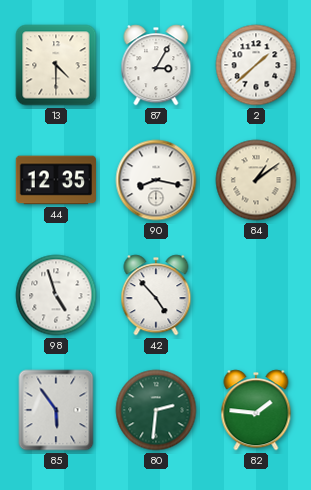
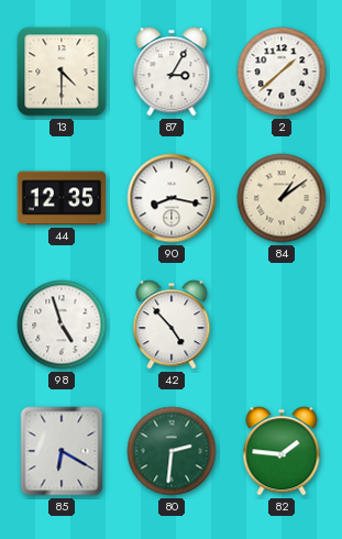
85: 5:54 -> 6:20
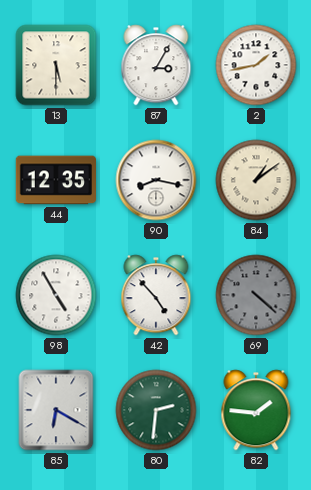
13: 4:30 -> 5:30
2: 1:38 -> 1:43
98: 4:57 -> 4:55
69: none -> 4:22
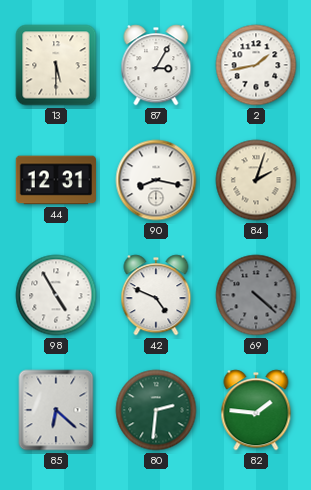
44: 12:35 -> 12:31
84: 1:09 -> 2:03
42: 4:53 -> 4:49
85: 6:20 -> 6:22
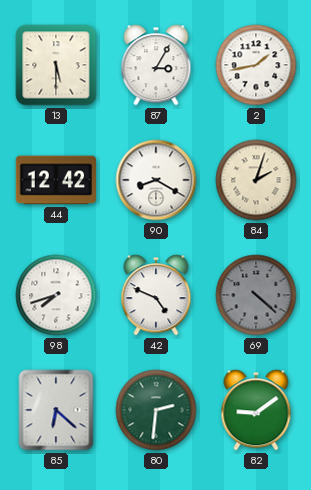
44: 12:31 -> 12:42
90: 8:17 -> 8:20
98: 4:55 -> 7:42
82: 1:46 -> 9:09
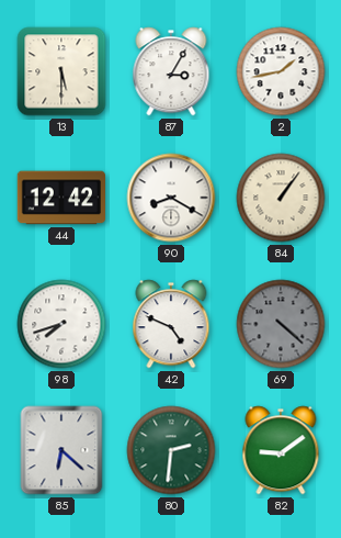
84: 2:03 -> 1:06
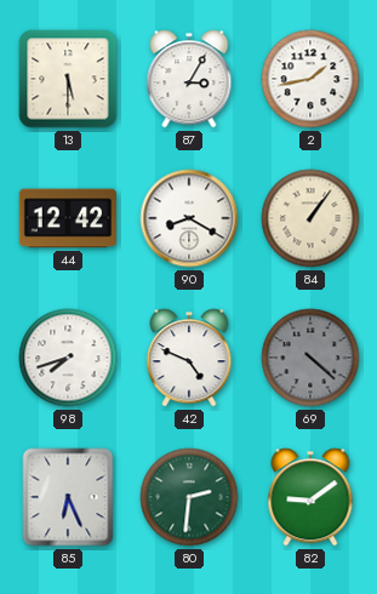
85: 6:22 -> 6:26
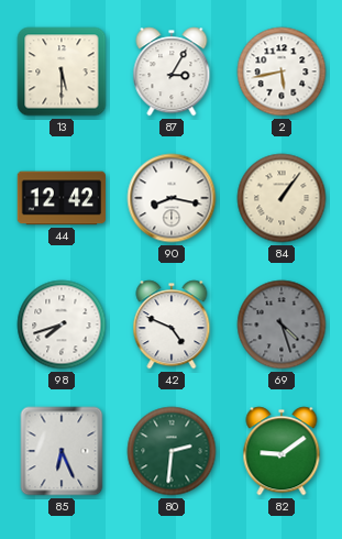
2: 1:43 -> 5:43
90: 8:20 -> 8:17
69: 4:22 -> 4:27
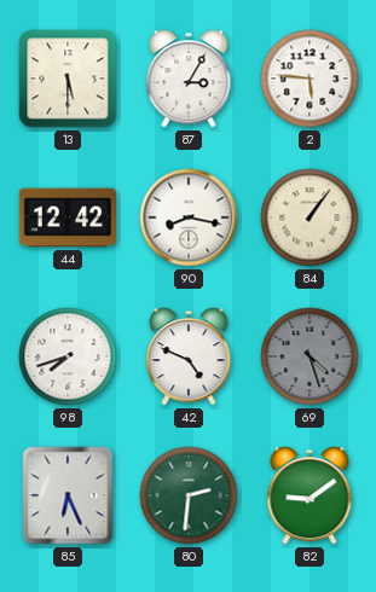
2: 5:43 -> 5:46
